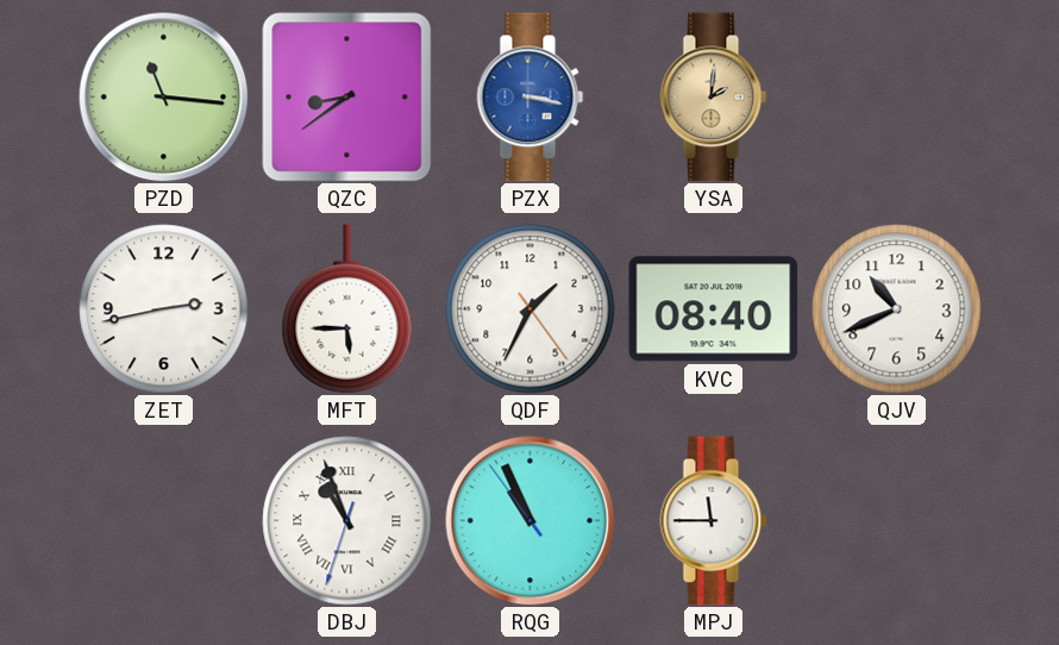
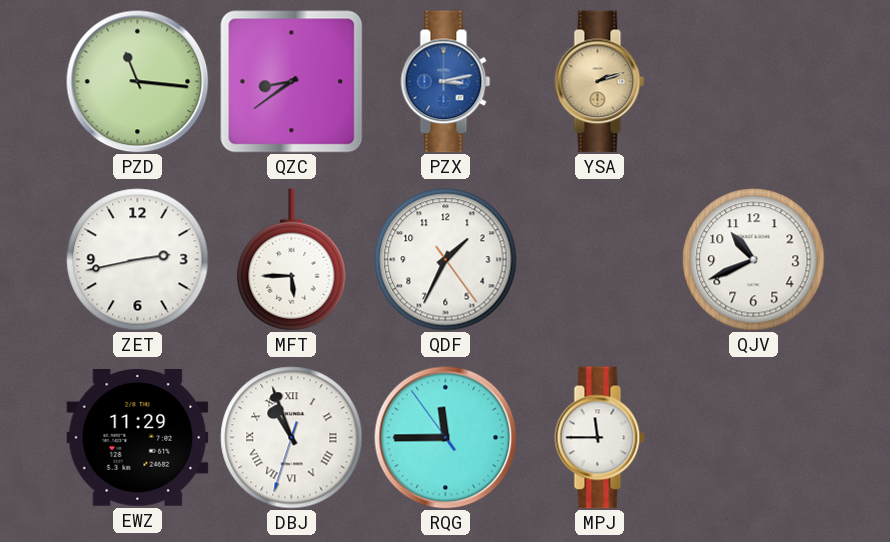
PZX: 3:17 -> 3:13
YSA: 2:01 -> 2:12
KVC: 08:40 -> none
EWZ: none -> 11:29
RQG: 10:55 -> 11:44
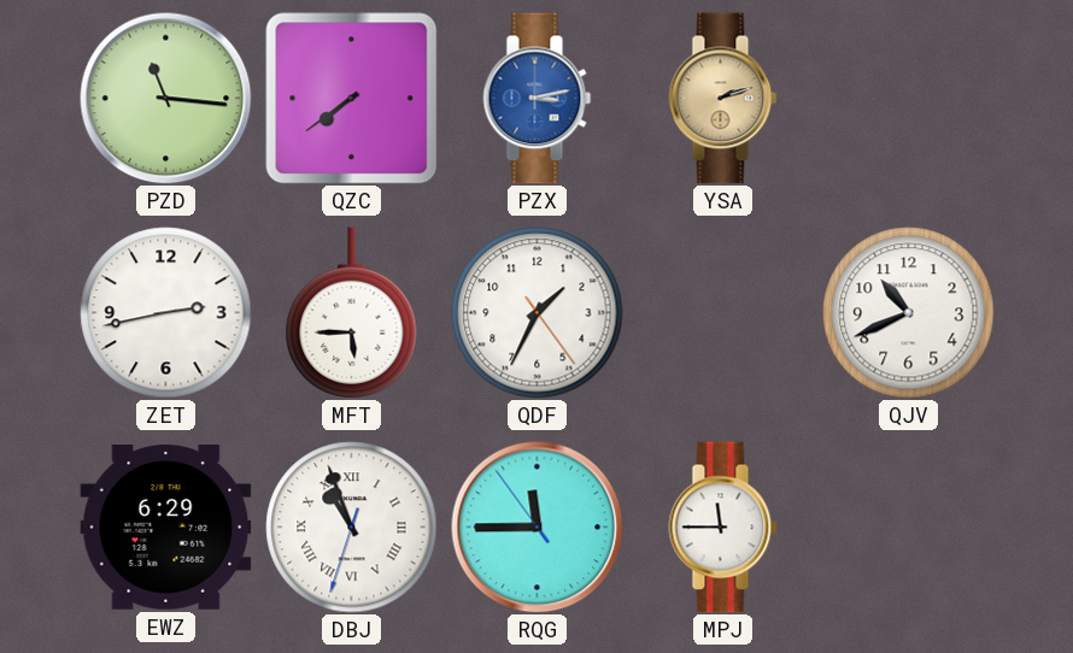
QZC: 8:39 -> 7:39
EWZ: 11:29 -> 6:29
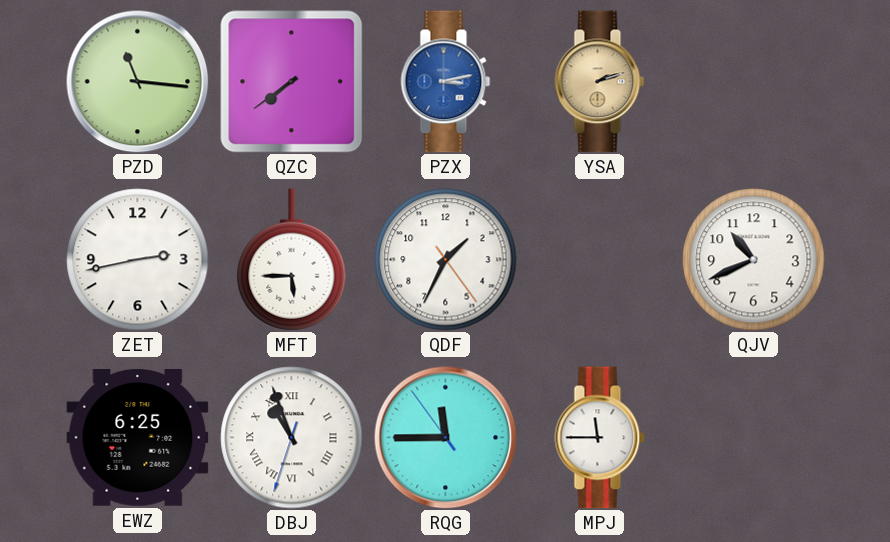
EWZ: 6:29 -> 6:25
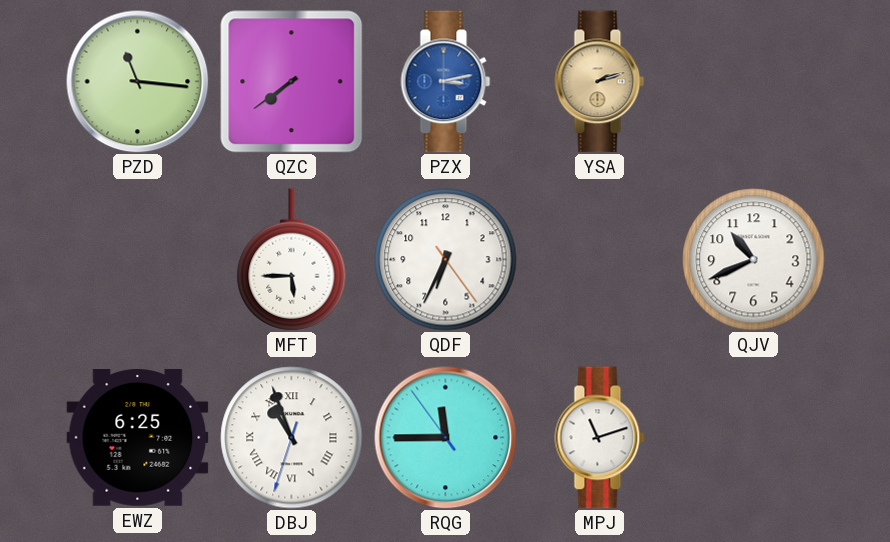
ZET: 2:43 -> none
QDF: 1:34 -> 6:34
MPJ: 11:45 -> 11:12
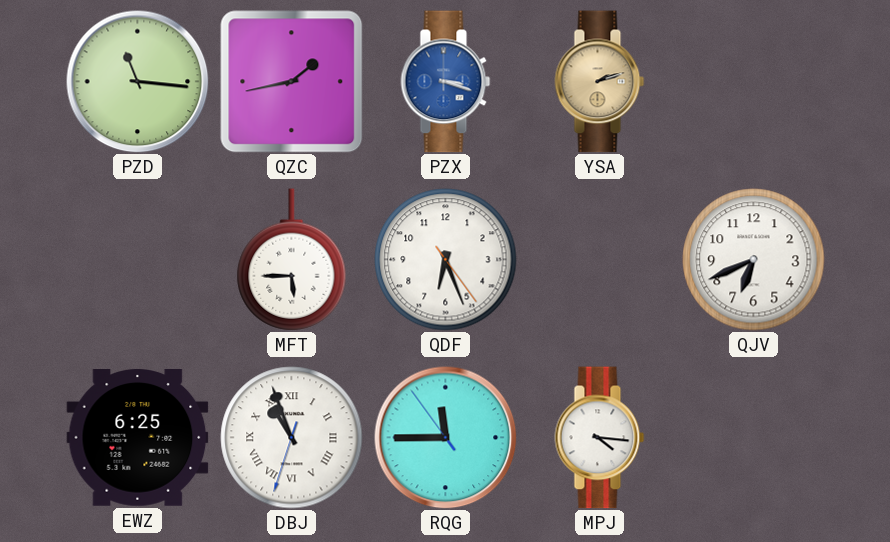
QZC: 7:39 -> 1:43
PZX: 3:13 -> 3:18
QDF: 6:34 -> 6:26
QJV: 10:41 -> 6:41
MPJ: 11:12 -> 4:16
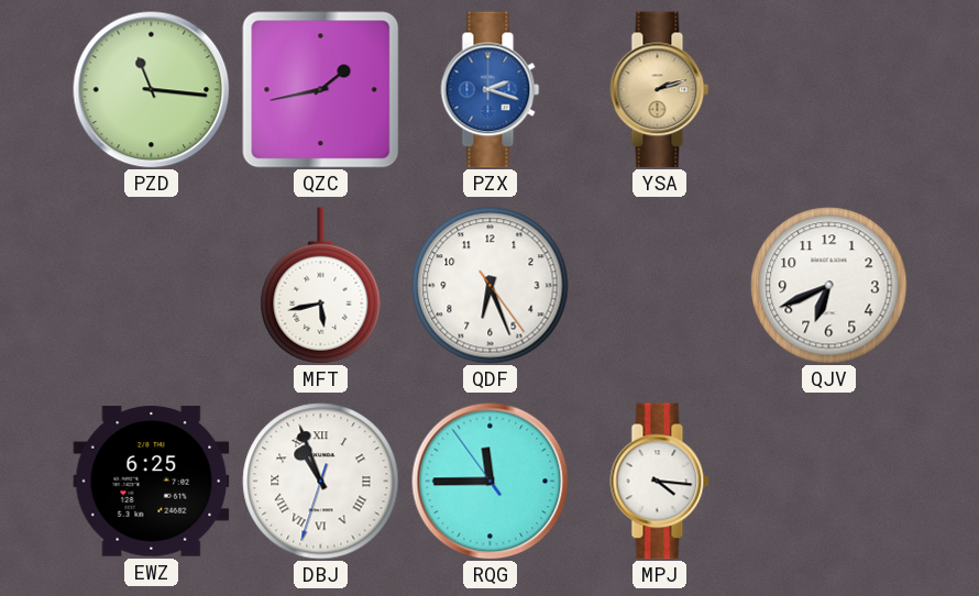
PZX: 3:18 -> 2:18
MFT: 5:45 -> 5:43
